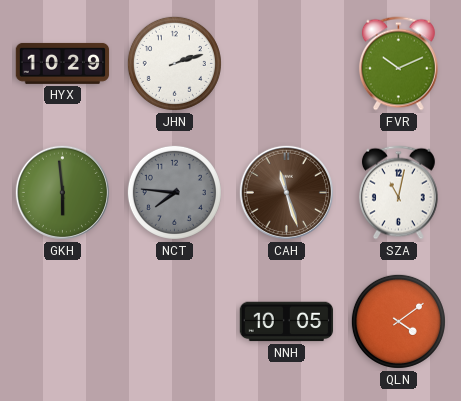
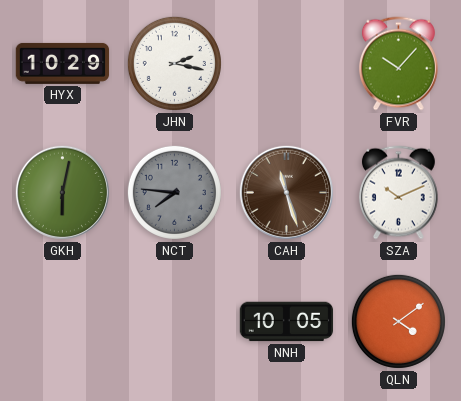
JHN: 2:12 -> 2:17
FVR: 10:11 -> 10:07
GKH: 5:59 -> 6:02
SZA: 11:02 -> 10:11
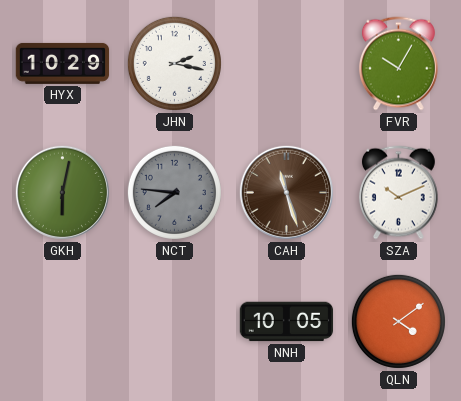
FVR: 10:07 -> 10:05
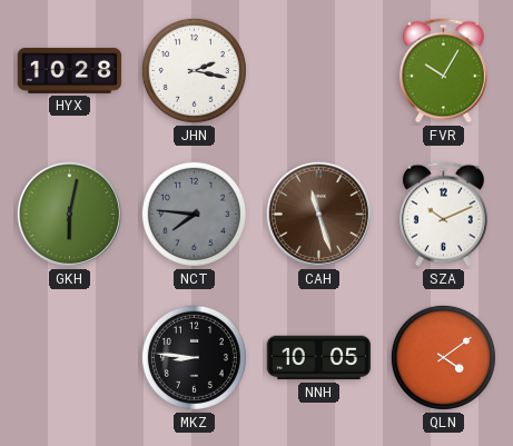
HYX: 10:29 -> 10:28
MKZ: none -> 8:46
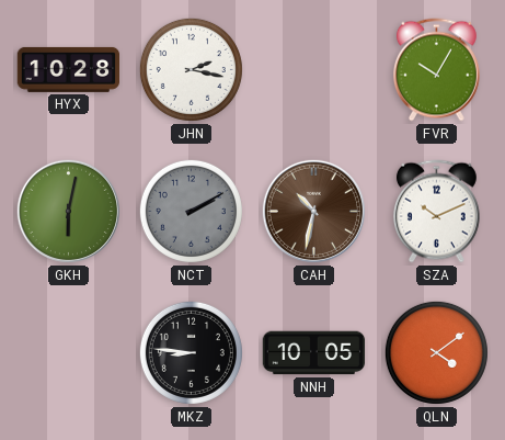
NCT: 7:46 -> 2:10
CAH: 11:27 -> 10:32
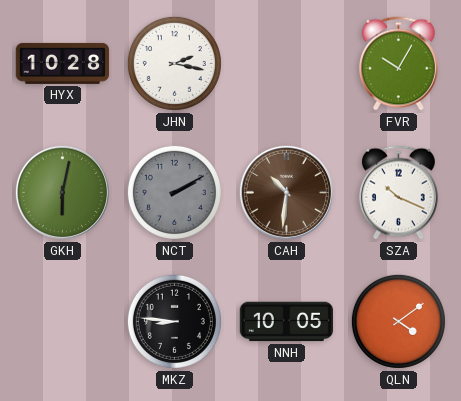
CAH: 10:32 -> 10:31
SZA: 10:11 -> 10:19
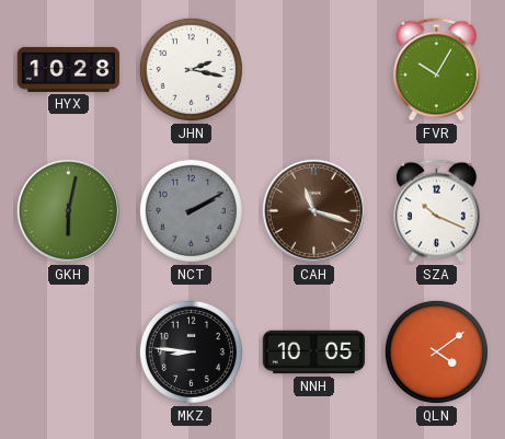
CAH: 10:31 -> 11:18
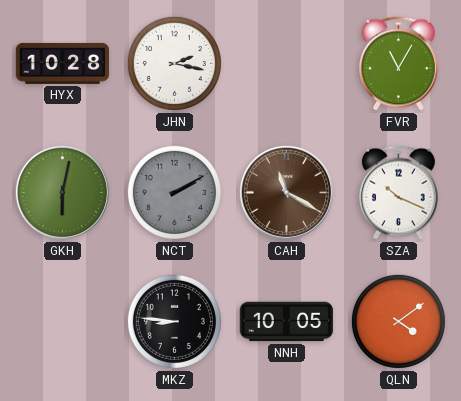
FVR: 10:05 -> 11:05
CAH: 11:18 -> 11:20
